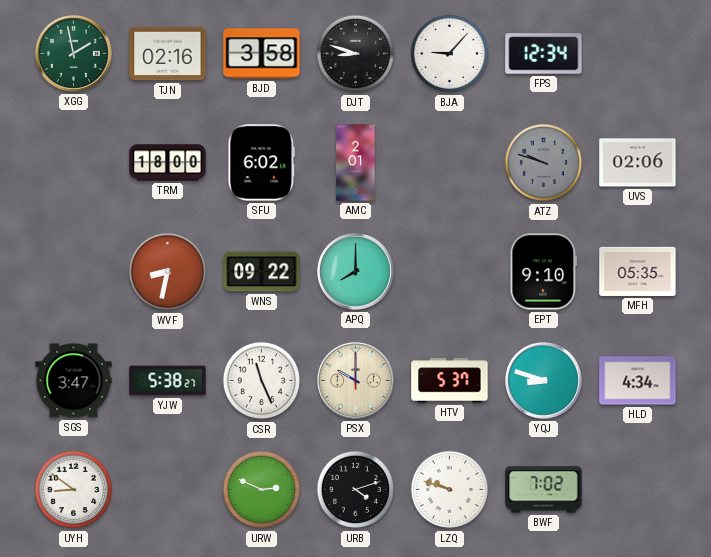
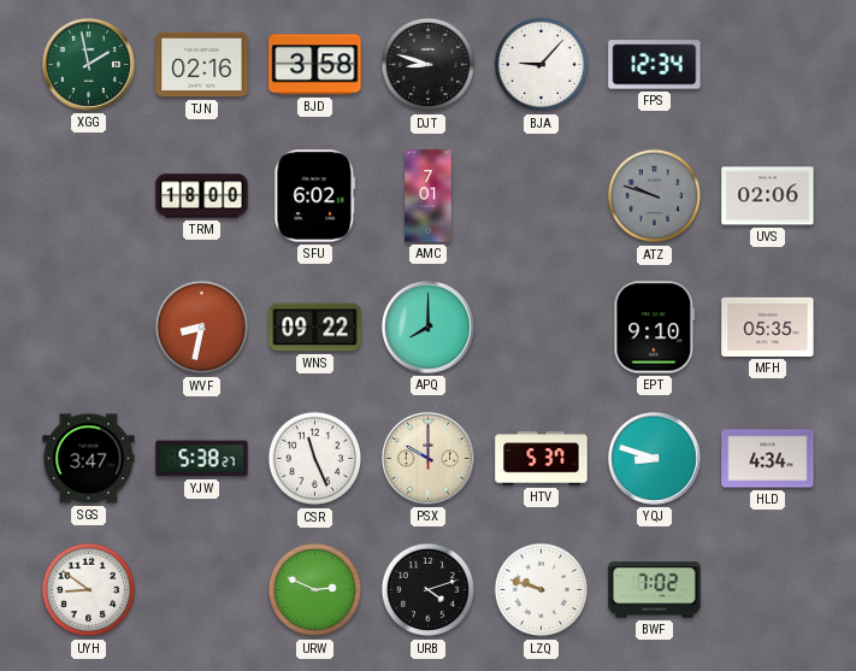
AMC: 2:01 -> 7:01
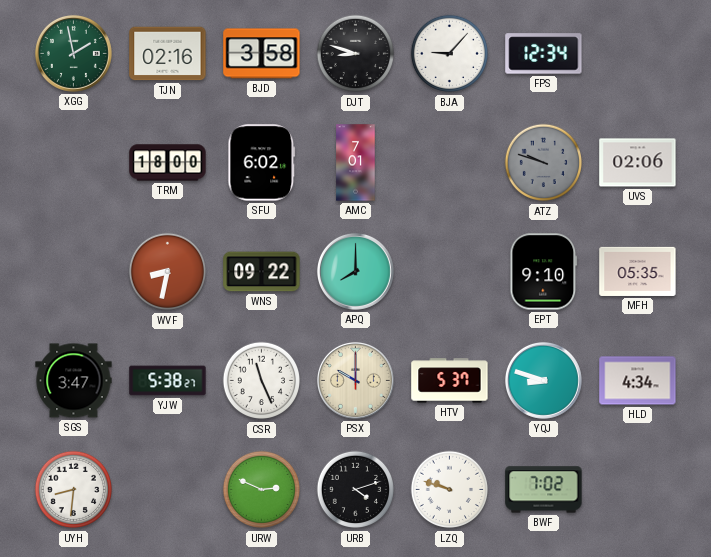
UYH: 8:51 -> 8:31
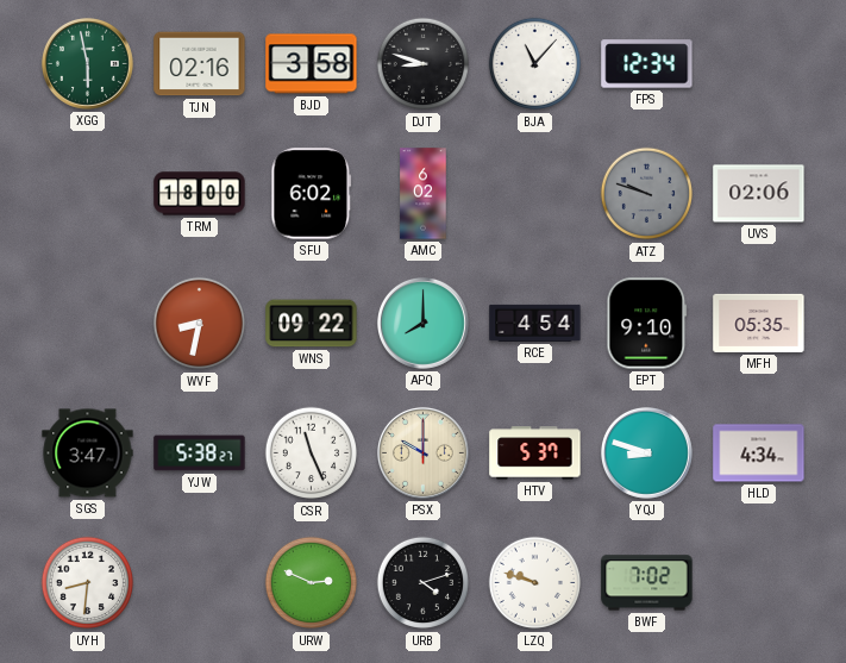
XGG: 1:58 -> 5:58
BJA: 9:07 -> 11:07
AMC: 7:01 -> 6:02
RCE: none -> 4:54
